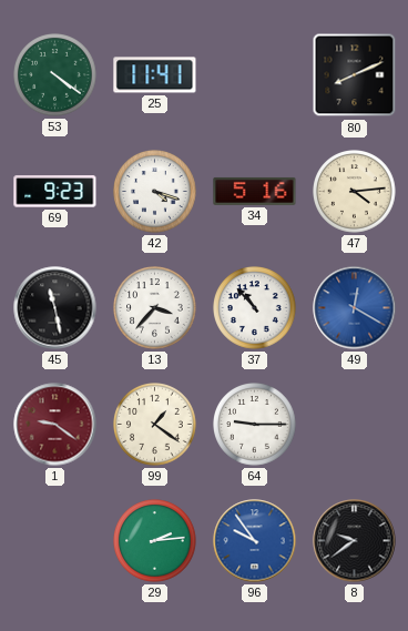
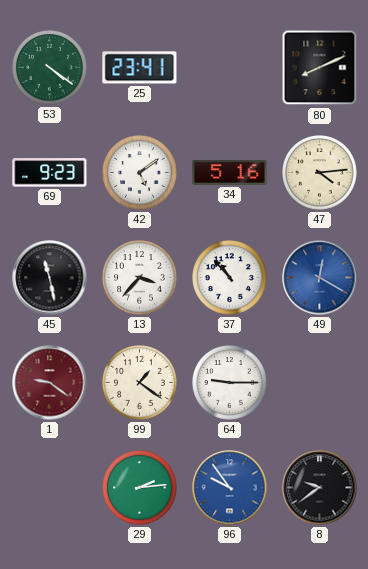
25: 11:41 -> 23:41
42: 4:18 -> 5:09
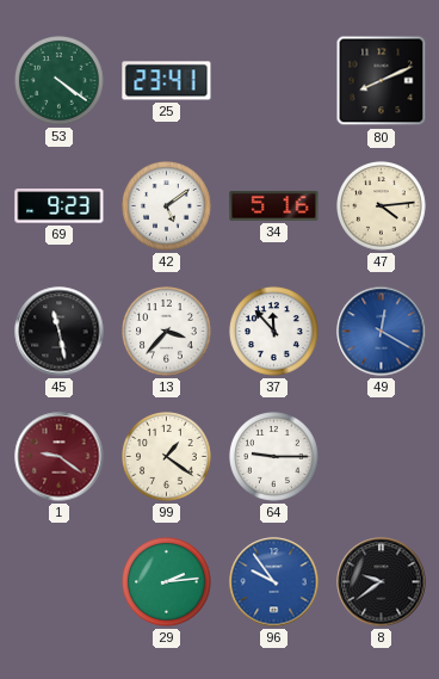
37: 10:53 -> 11:53
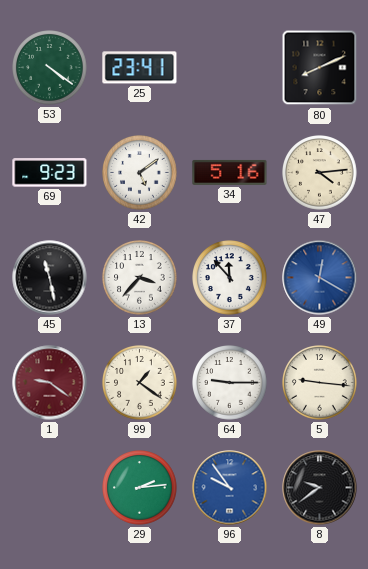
5: none -> 9:16
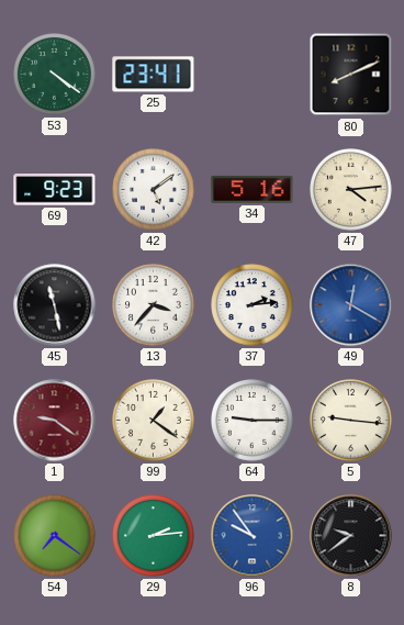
37: 11:53 -> 2:14
54: none -> 7:21
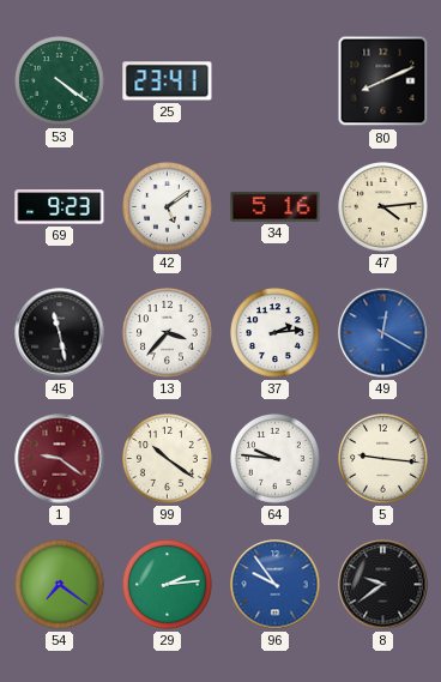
99: 1:21 -> 10:21
64: 9:15 -> 9:46
